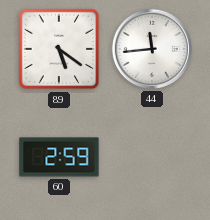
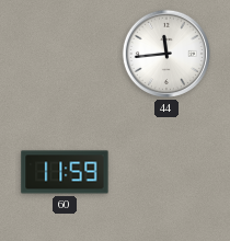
89: 5:21 -> none
60: 2:59 -> 11:59
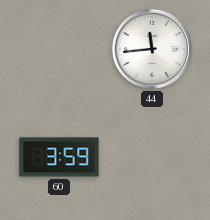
60: 11:59 -> 3:59
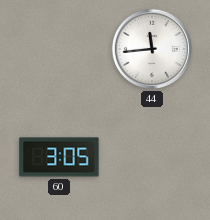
60: 3:59 -> 3:05
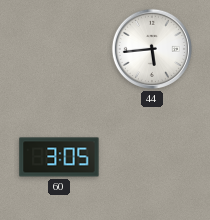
44: 11:44 -> 5:44
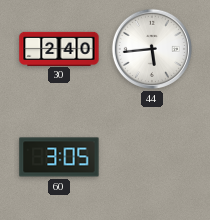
30: none -> 2:40
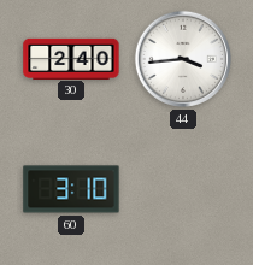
44: 5:44 -> 3:44
60: 3:05 -> 3:10
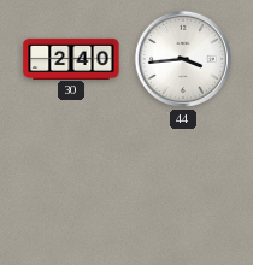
60: 3:10 -> none
